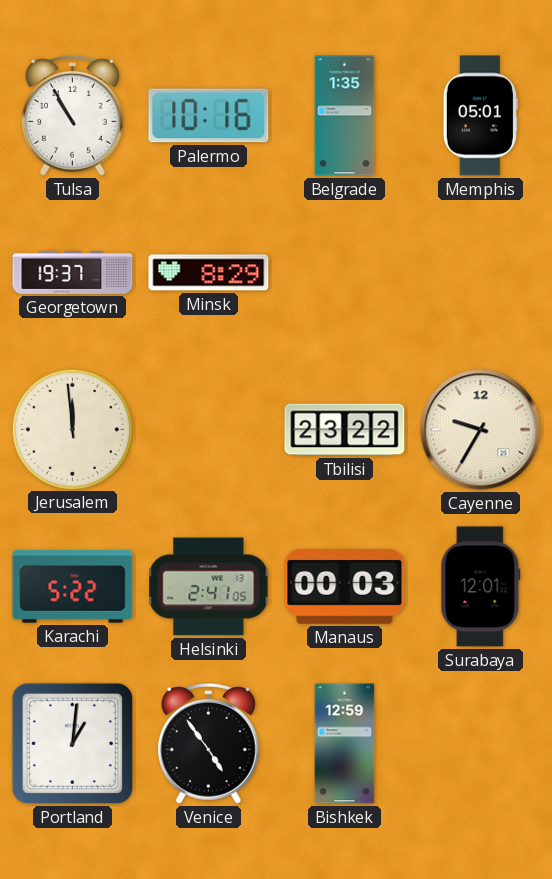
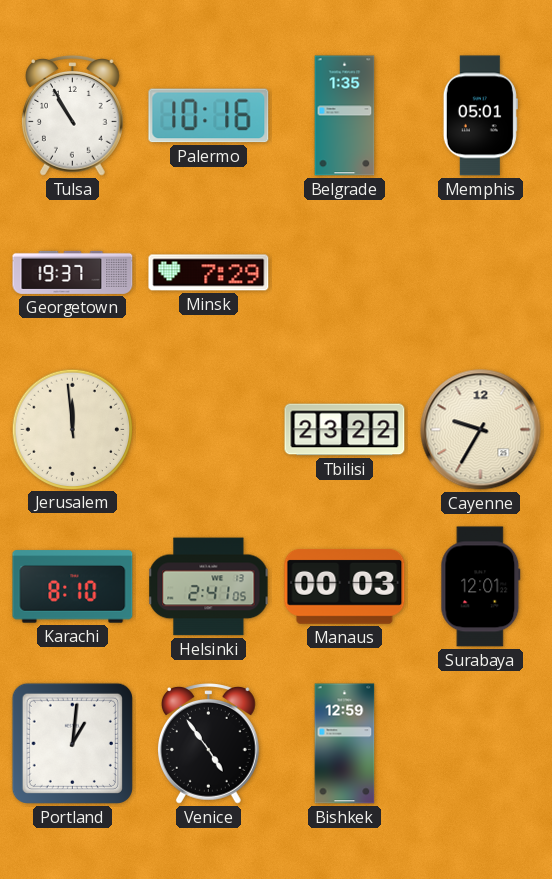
Minsk: 8:29 -> 7:29
Karachi: 5:22 -> 8:10
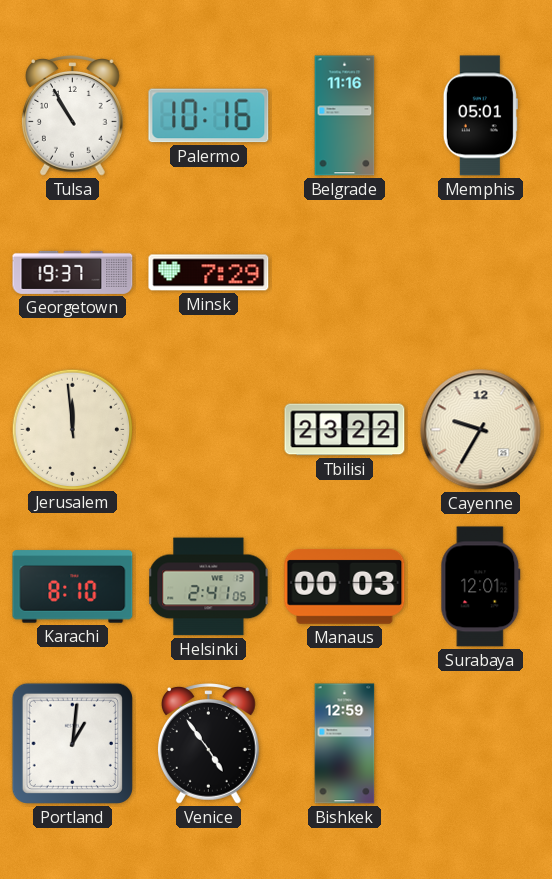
Belgrade: 1:35 -> 11:16
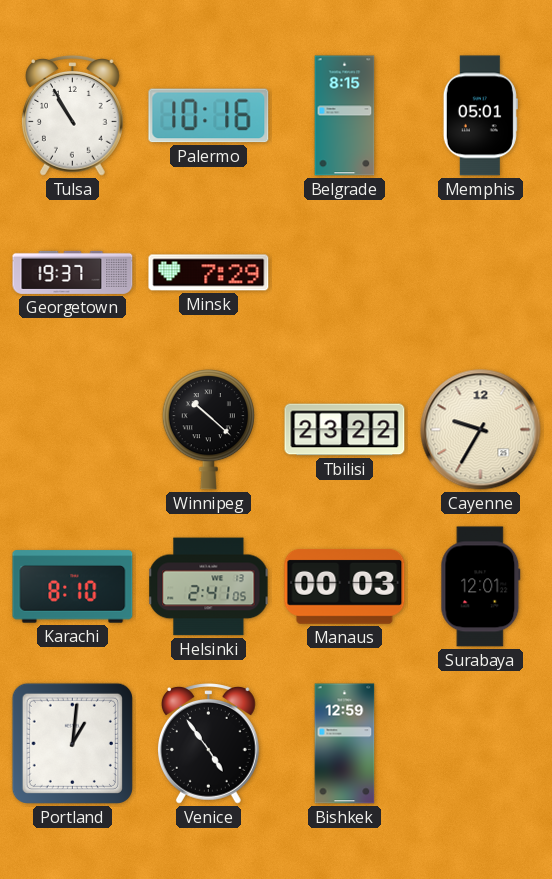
Belgrade: 11:16 -> 8:15
Jerusalem: 11:59 -> none
Winnipeg: none -> 10:22
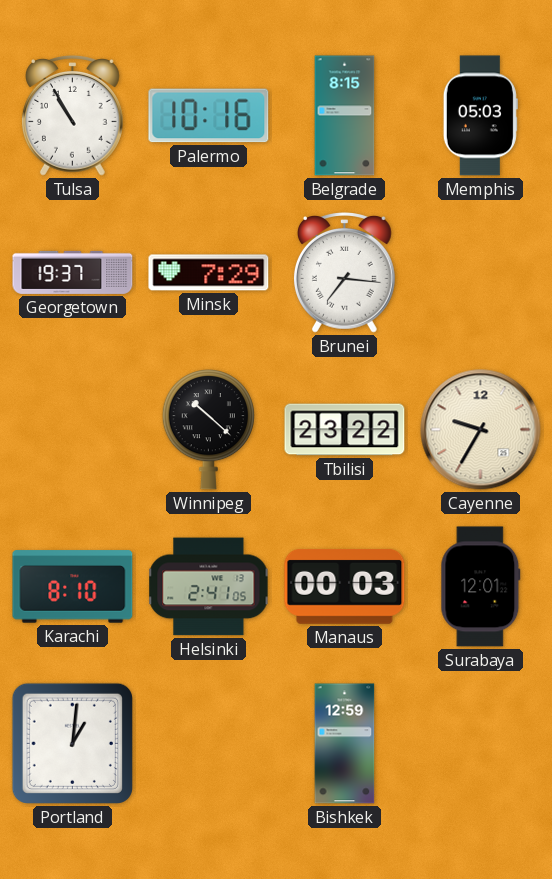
Memphis: 05:01 -> 05:03
Brunei: none -> 7:16
Venice: 4:54 -> none
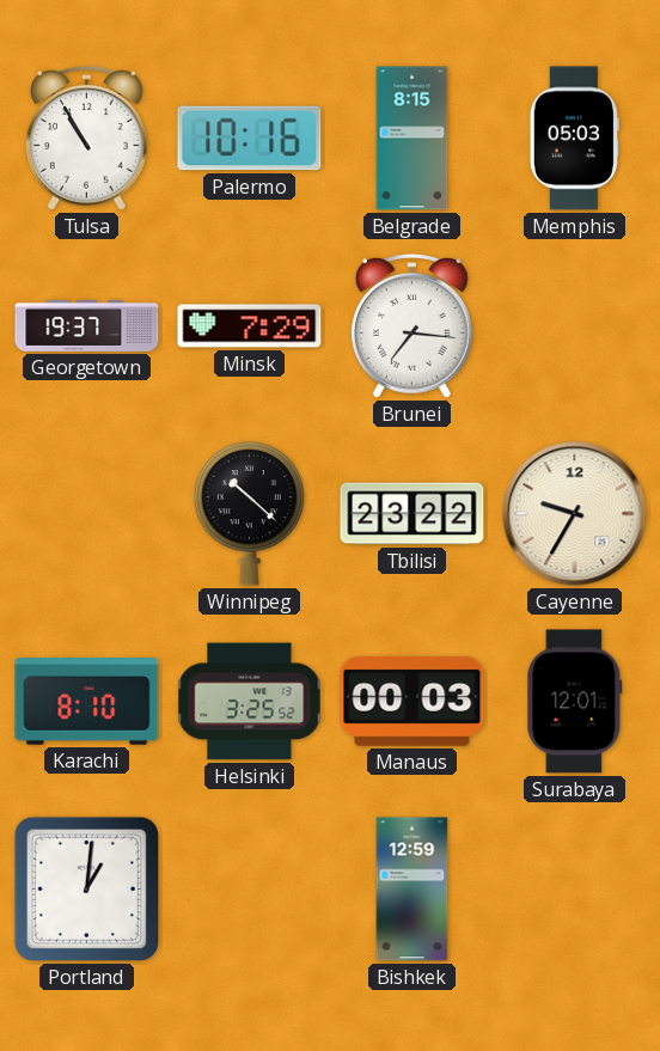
Helsinki: 2:41 -> 3:25
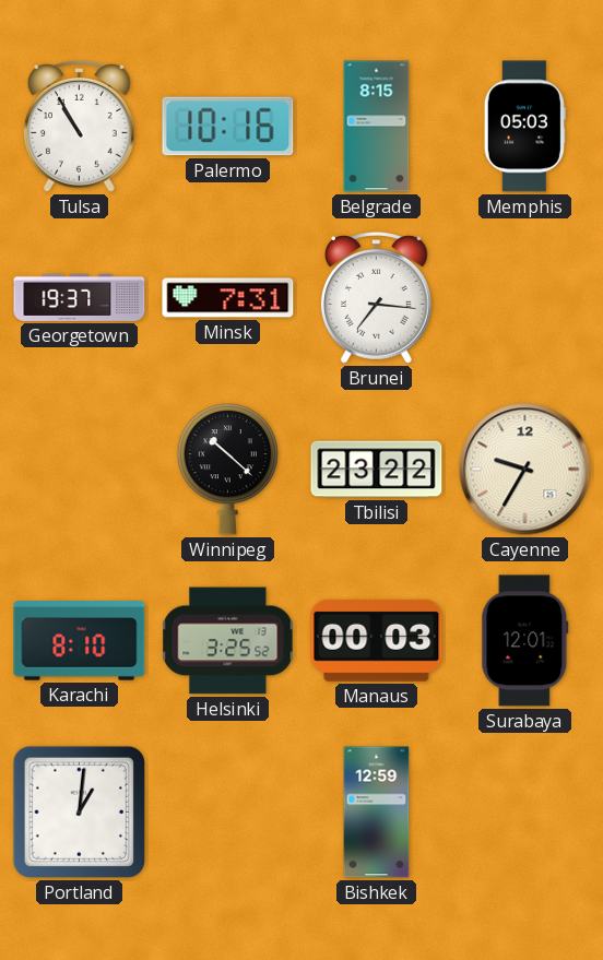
Minsk: 7:29 -> 7:31
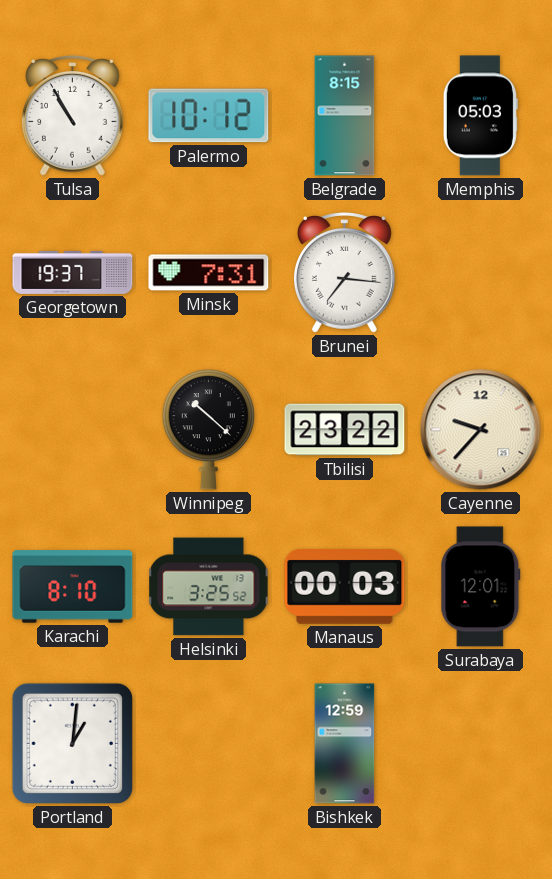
Palermo: 10:16 -> 10:12
Cayenne: 9:35 -> 9:37
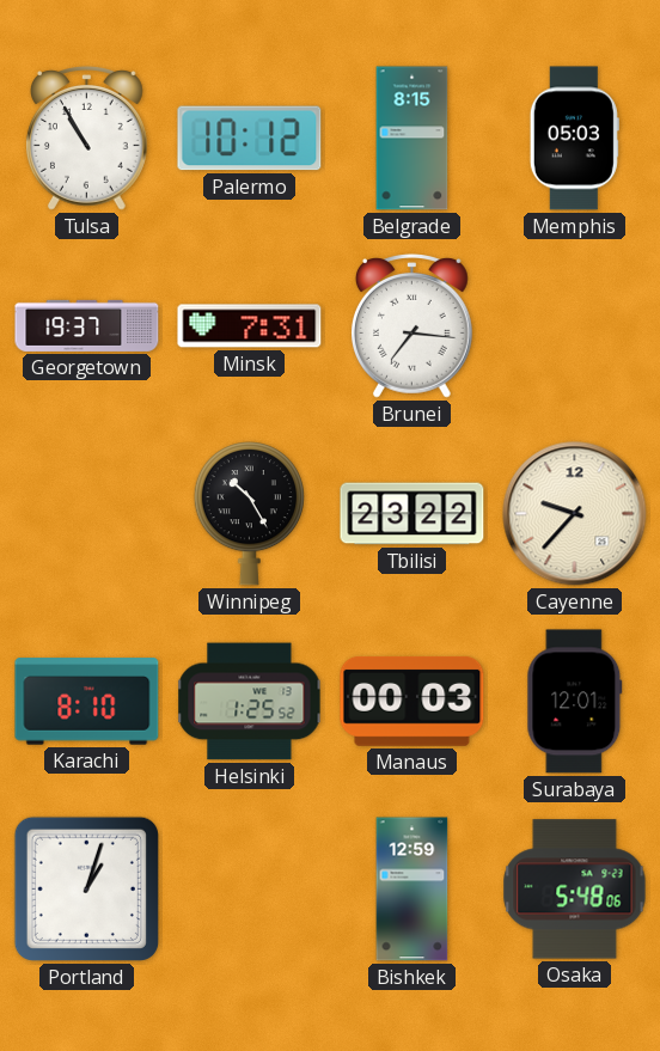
Winnipeg: 10:22 -> 10:25
Helsinki: 3:25 -> 1:25
Portland: 1:01 -> 1:03
Osaka: none -> 5:48
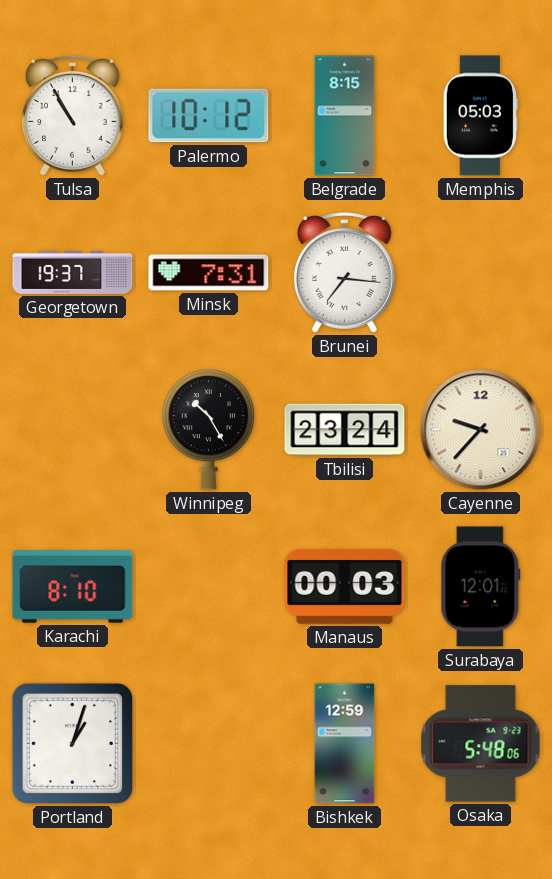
Tbilisi: 23:22 -> 23:24
Helsinki: 1:25 -> none
